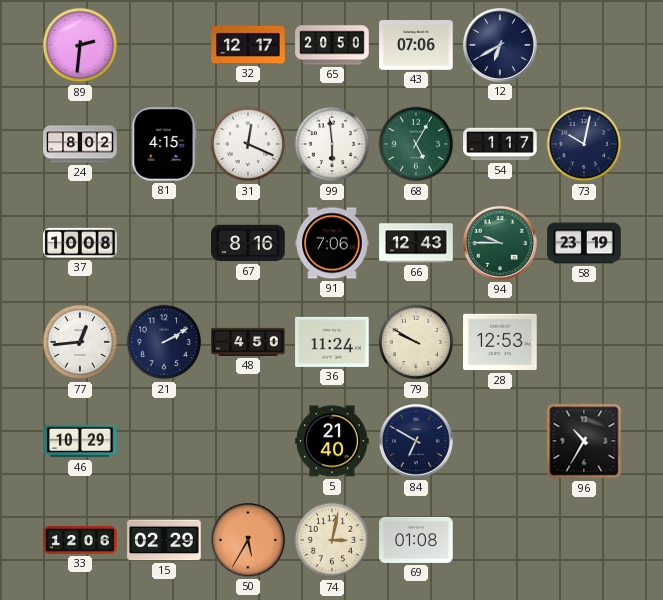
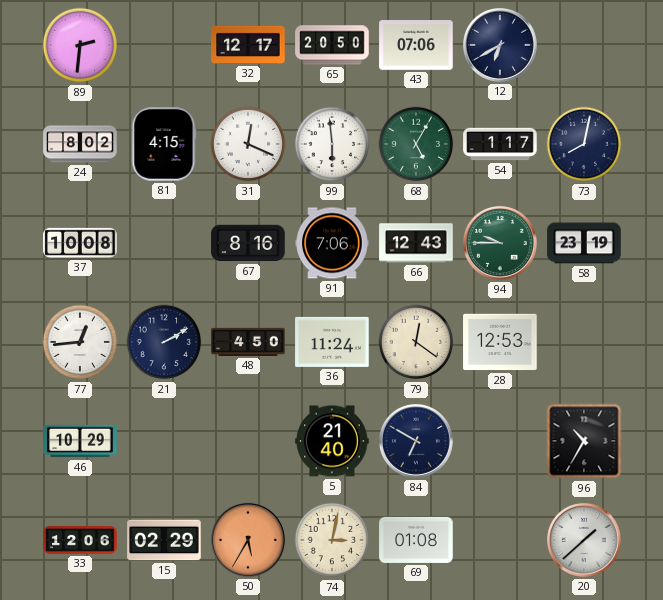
73: 10:02 -> 8:02
79: 9:50 -> 12:21
20: none -> 1:38
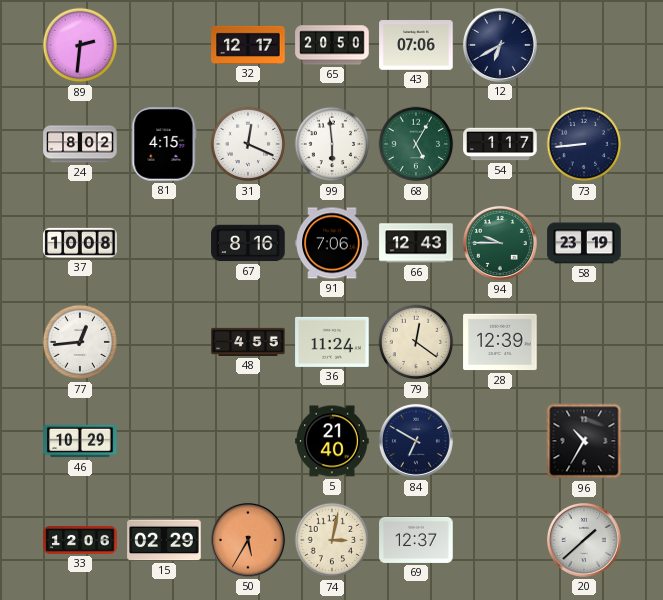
73: 8:02 -> 8:44
21: 2:10 -> none
48: 4:50 -> 4:55
28: 12:53 -> 12:39
69: 01:08 -> 12:37
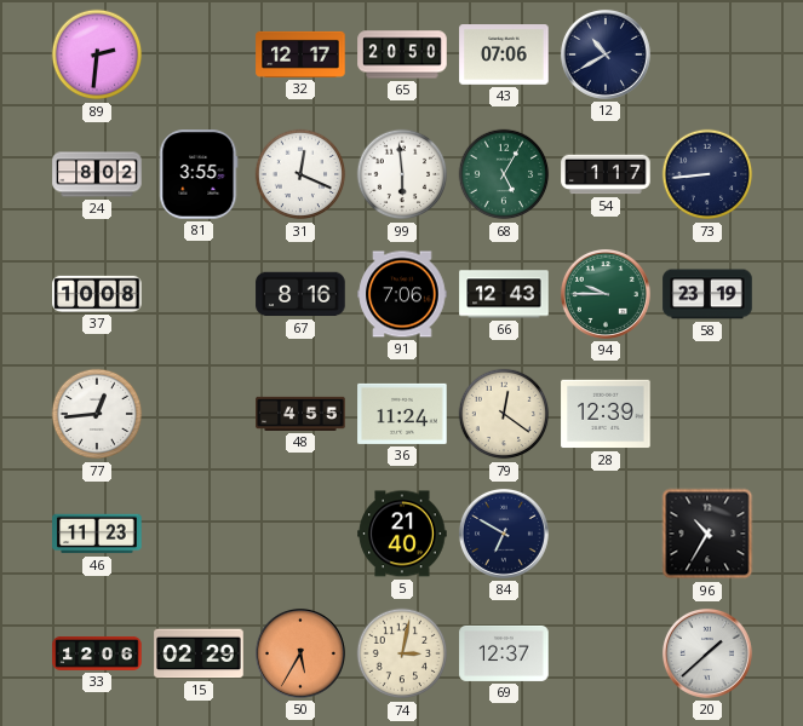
12: 6:40 -> 10:40
81: 4:15 -> 3:55
46: 10:29 -> 11:23
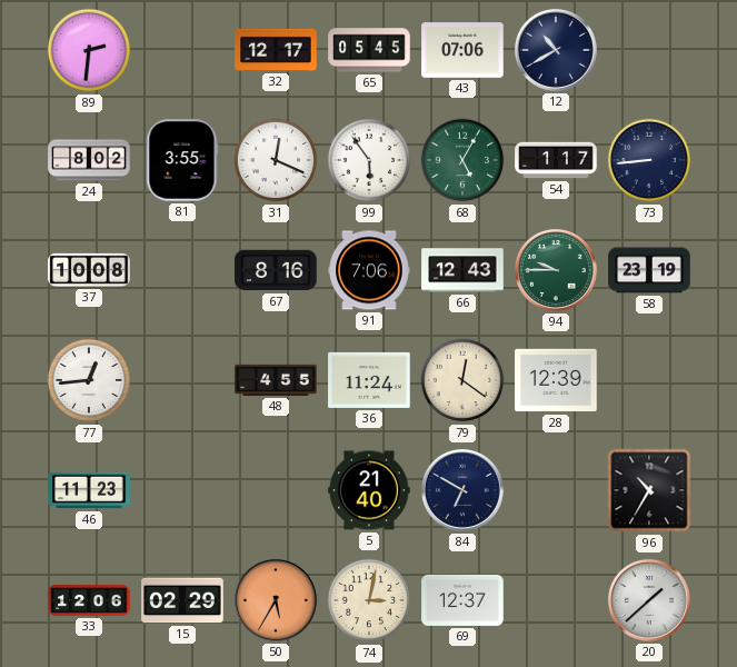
65: 20:50 -> 05:45
99: 5:59 -> 5:54
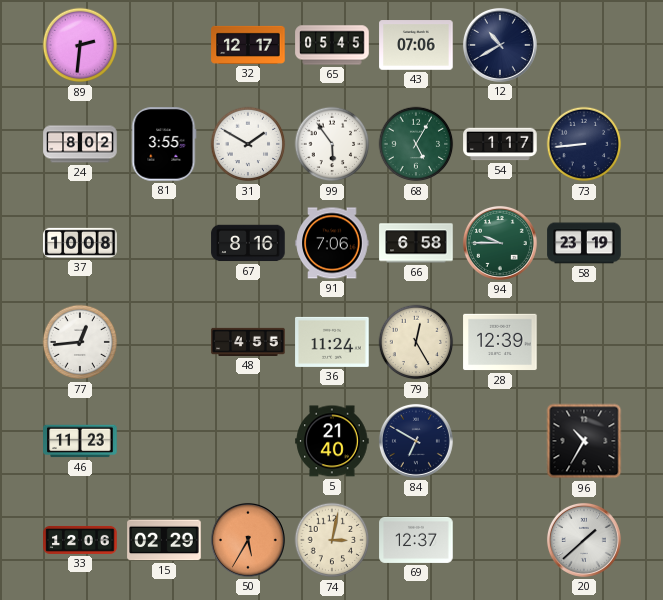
31: 12:19 -> 1:50
66: 12:43 -> 6:58
79: 12:21 -> 12:25
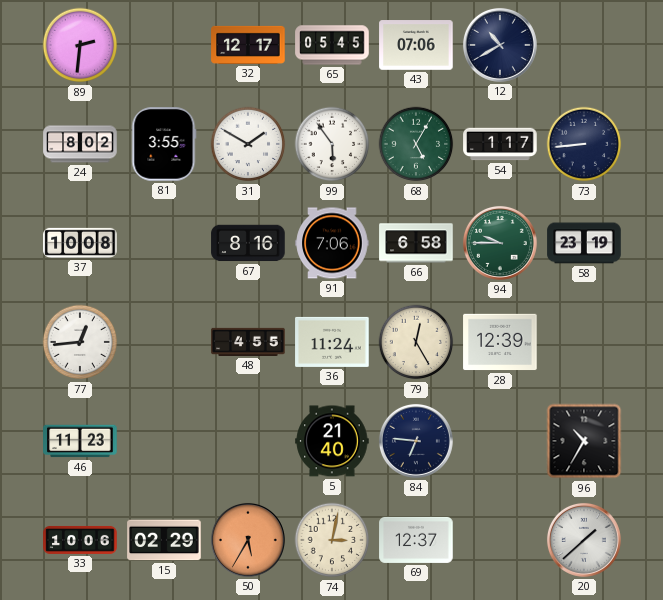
84: 6:50 -> 6:46
33: 12:06 -> 10:06
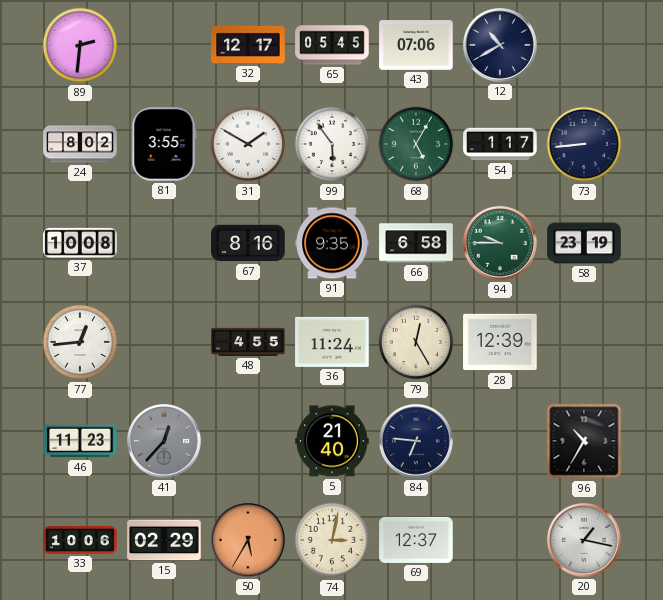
91: 7:06 -> 9:35
41: none -> 12:37
20: 1:38 -> 1:17
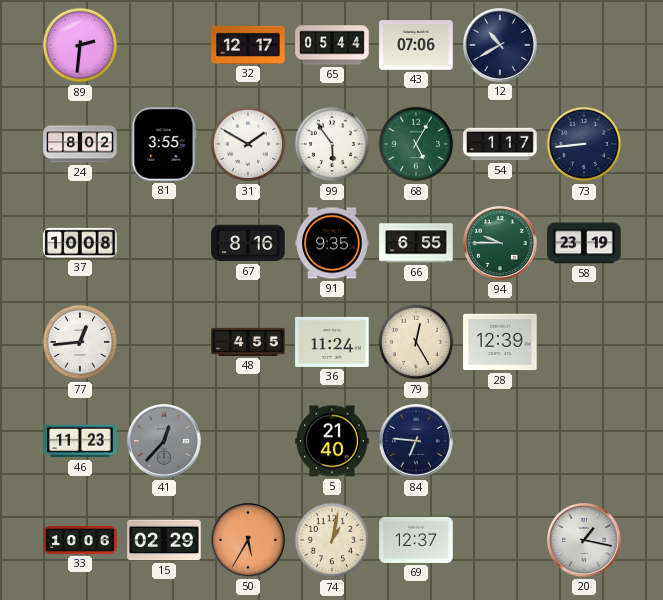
65: 05:45 -> 05:44
66: 6:58 -> 6:55
96: 10:35 -> none
74: 3:02 -> 1:02
